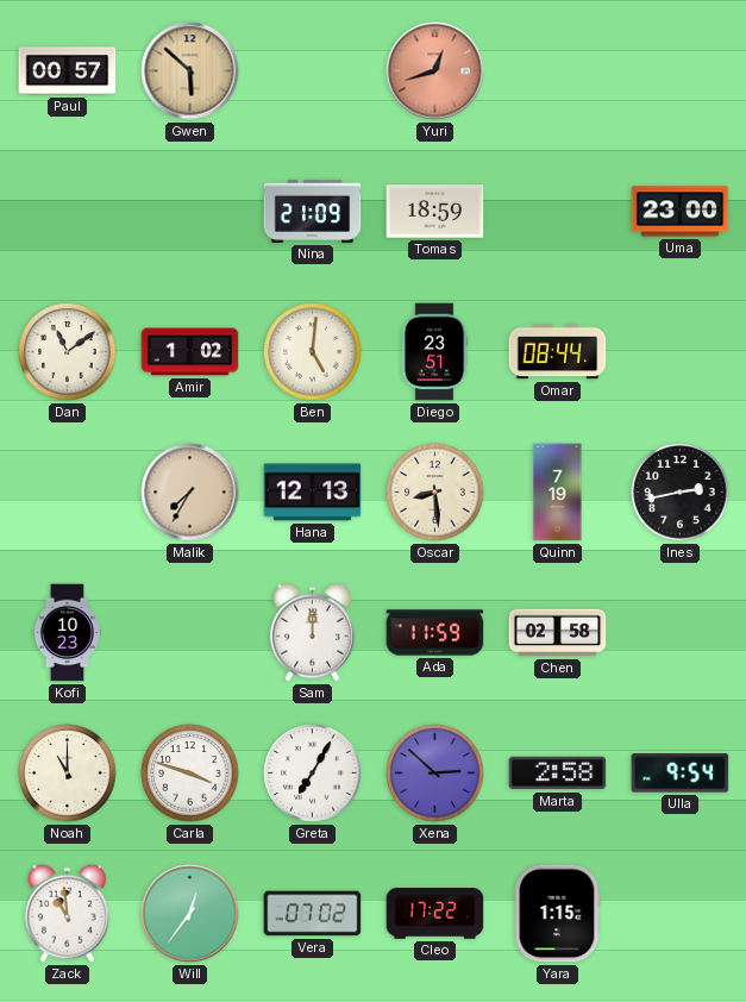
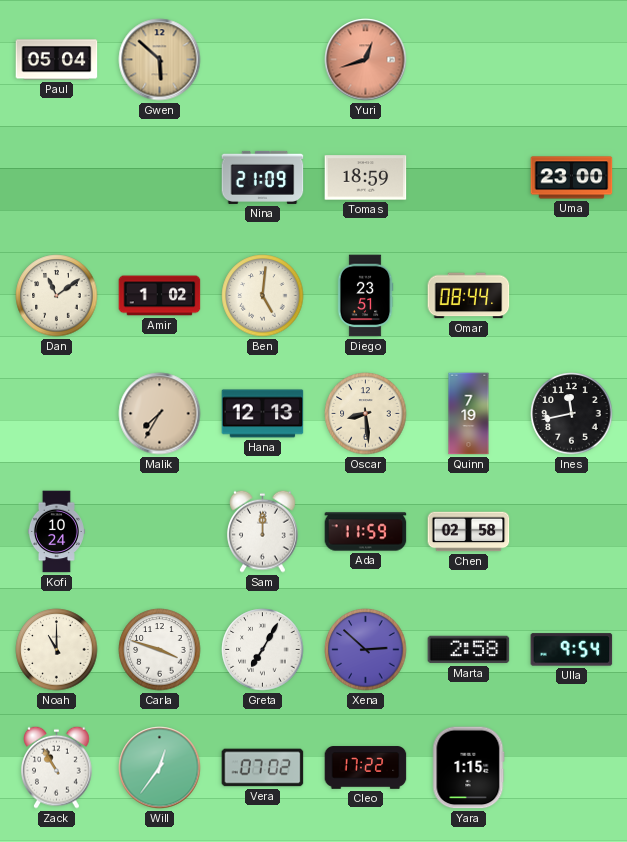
Paul: 00:57 -> 05:04
Ines: 2:43 -> 11:43
Kofi: 10:23 -> 10:24
Zack: 10:59 -> 10:55
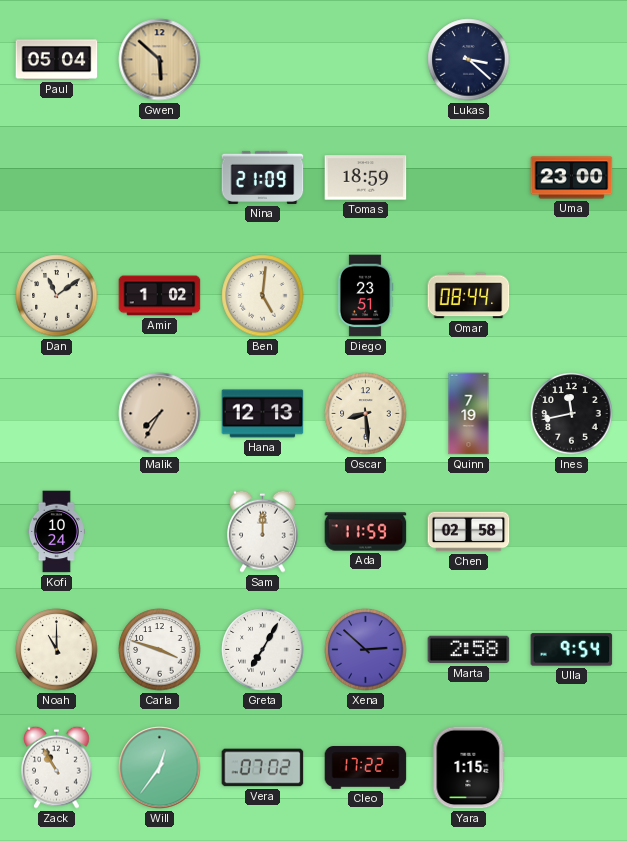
Yuri: 12:42 -> none
Lukas: none -> 3:22
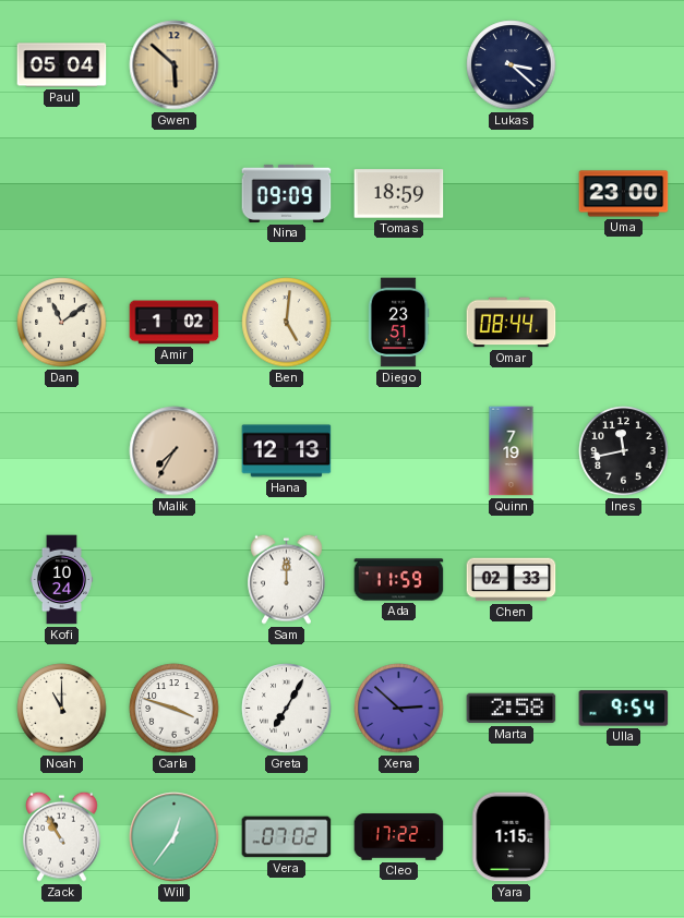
Nina: 21:09 -> 09:09
Oscar: 8:29 -> none
Chen: 02:58 -> 02:33
